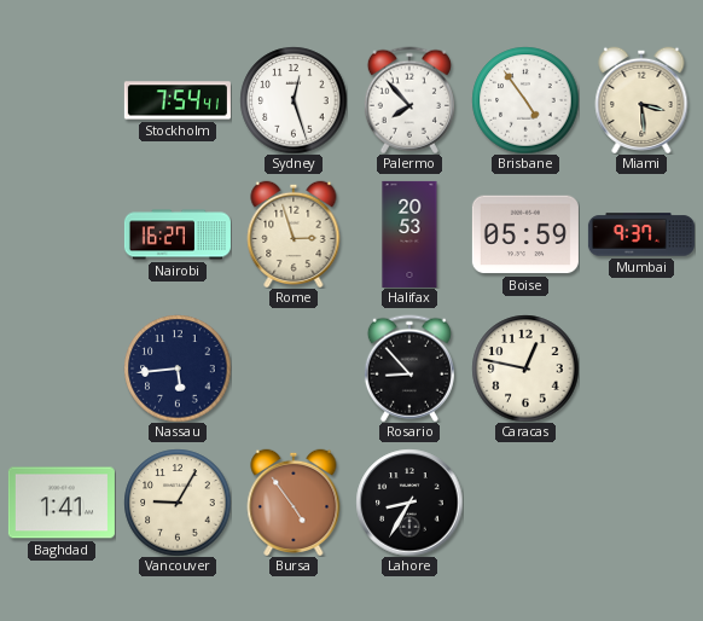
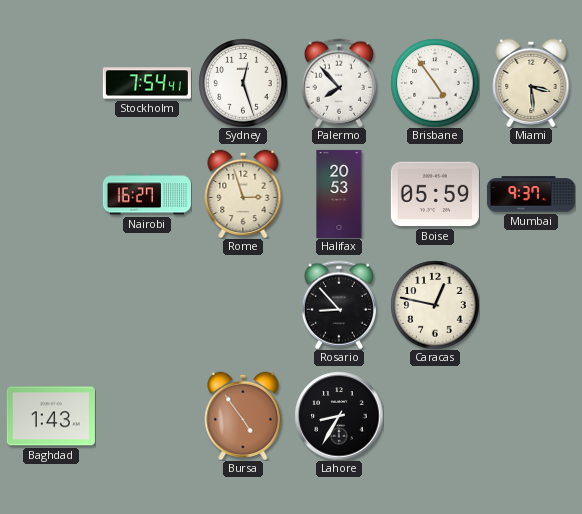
Nassau: 5:44 -> none
Baghdad: 1:41 -> 1:43
Vancouver: 9:05 -> none
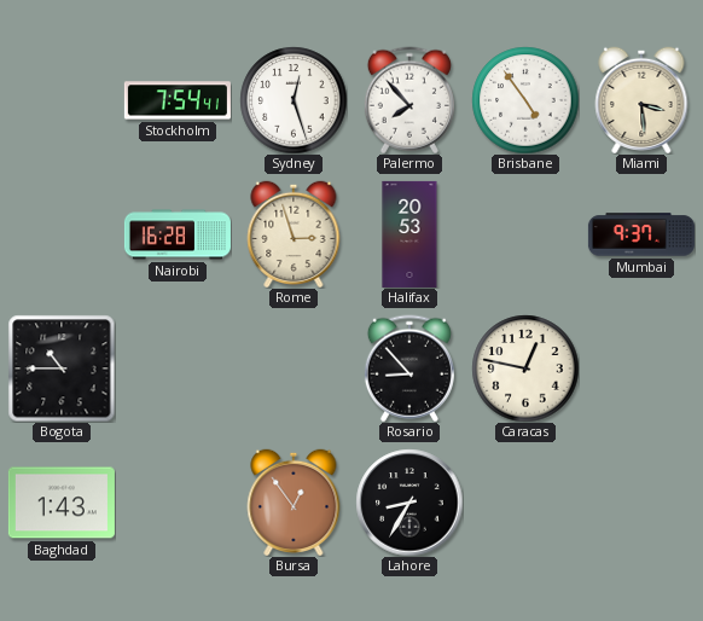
Nairobi: 16:27 -> 16:28
Boise: 05:59 -> none
Bogota: none -> 10:45
Bursa: 4:54 -> 12:54
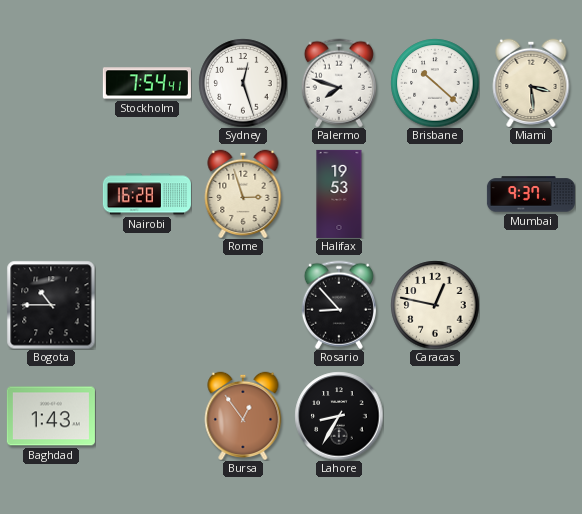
Palermo: 7:53 -> 7:48
Brisbane: 4:54 -> 10:22
Halifax: 20:53 -> 19:53
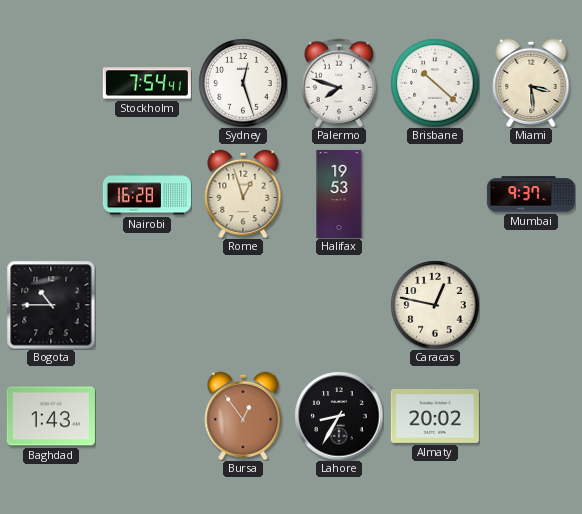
Rome: 2:57 -> 12:57
Rosario: 8:53 -> none
Almaty: none -> 20:02
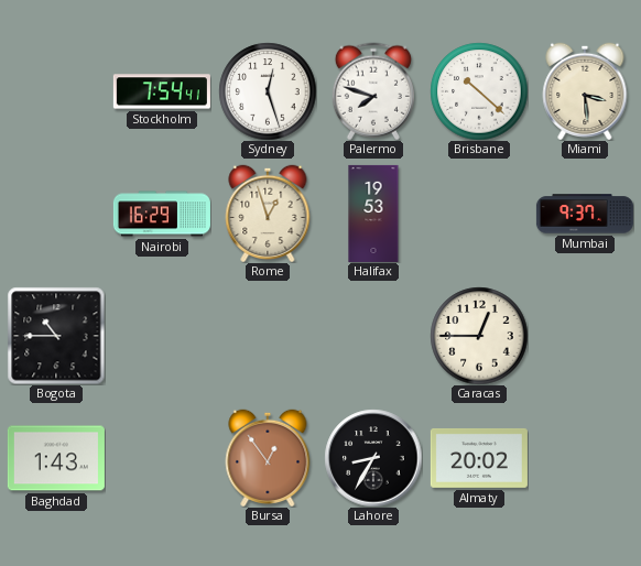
Nairobi: 16:28 -> 16:29
Caracas: 12:47 -> 12:45
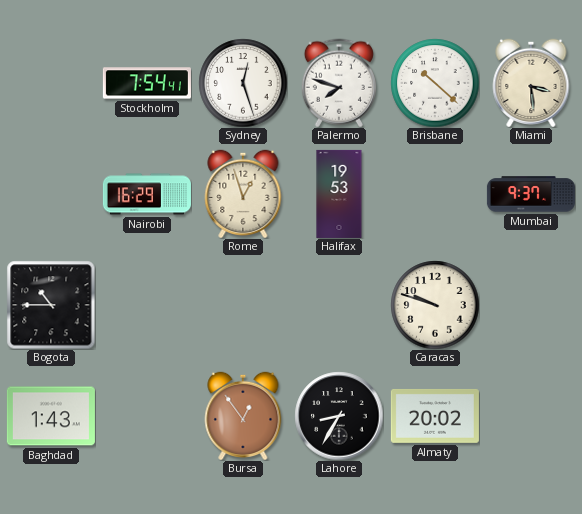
Caracas: 12:45 -> 9:48
